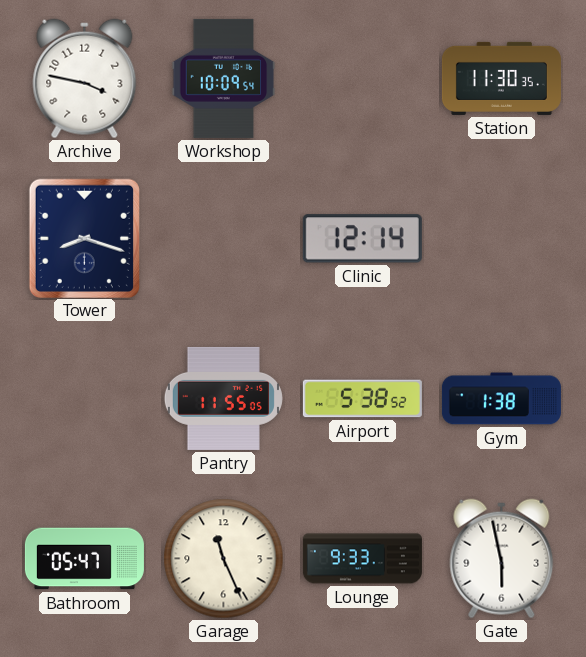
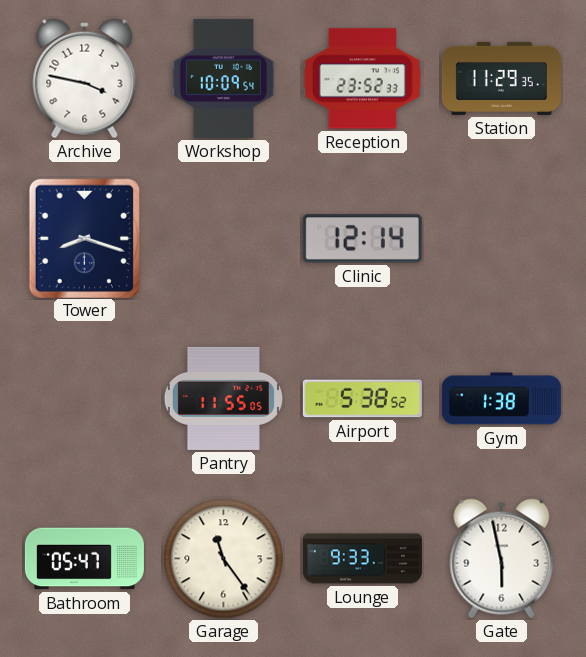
Reception: none -> 23:52
Station: 11:30 -> 11:29
Garage: 11:26 -> 11:24
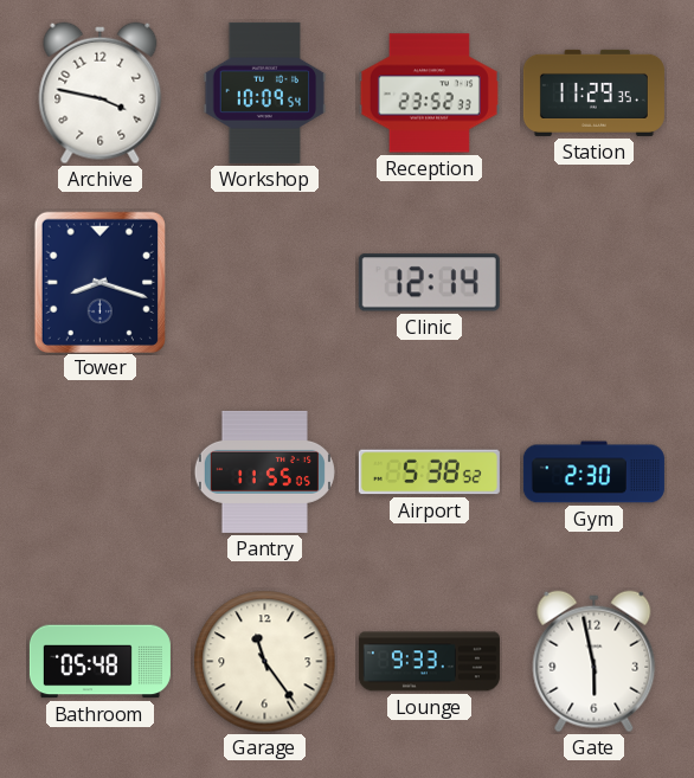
Gym: 1:38 -> 2:30
Bathroom: 05:47 -> 05:48
